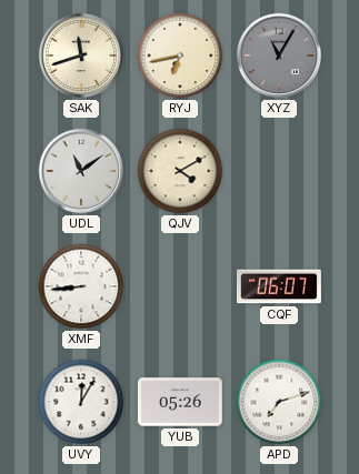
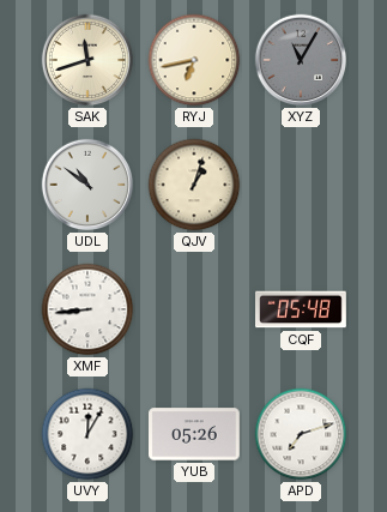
UDL: 11:09 -> 10:51
QJV: 4:10 -> 1:03
CQF: 06:07 -> 05:48
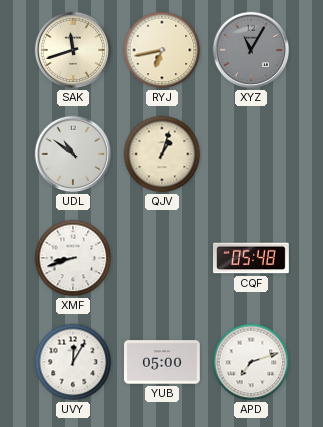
XMF: 8:44 -> 8:42
YUB: 05:26 -> 05:00
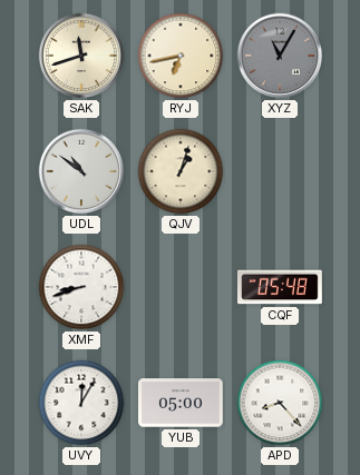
APD: 7:12 -> 8:23
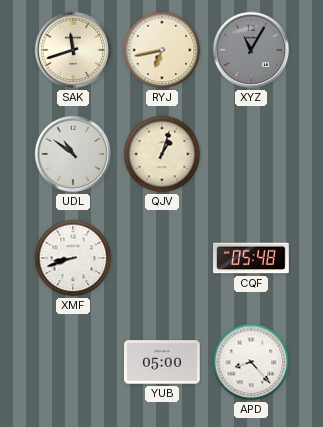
UVY: 12:05 -> none
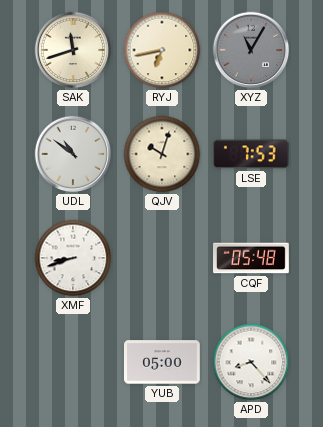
QJV: 1:03 -> 10:03
LSE: none -> 7:53
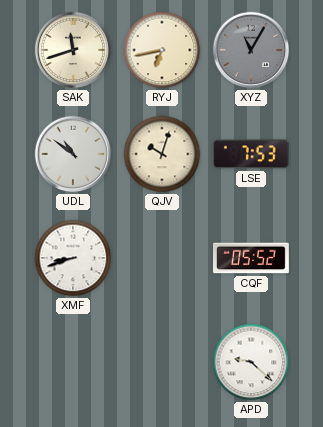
CQF: 05:48 -> 05:52
YUB: 05:00 -> none
APD: 8:23 -> 9:22
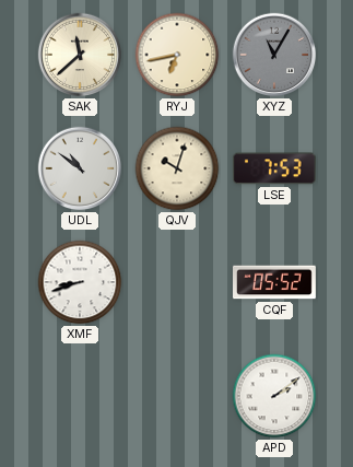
SAK: 11:42 -> 11:38
APD: 9:22 -> 2:09
